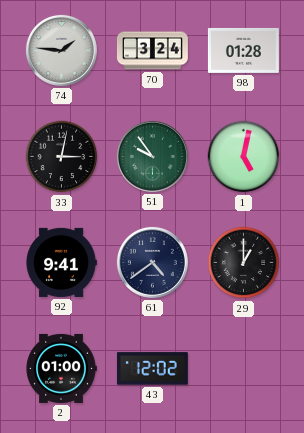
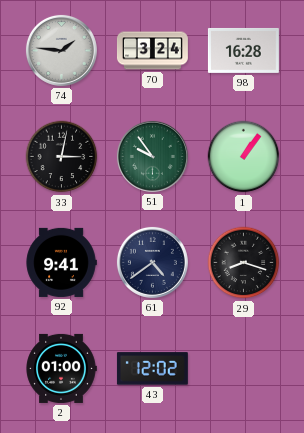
98: 01:28 -> 16:28
1: 5:02 -> 1:06
29: 1:00 -> 8:18
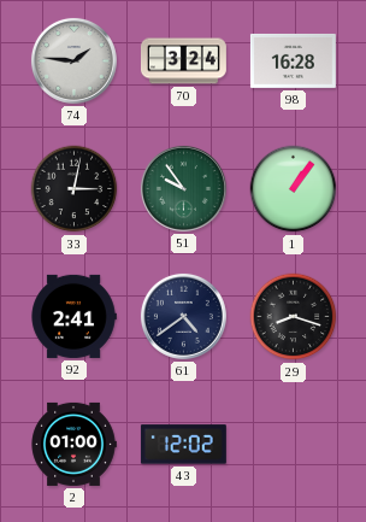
92: 9:41 -> 2:41
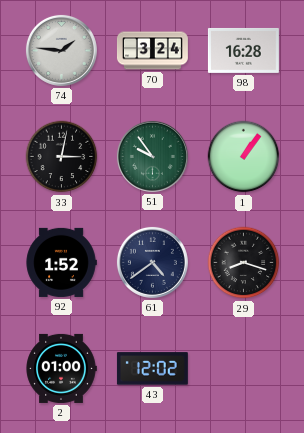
92: 2:41 -> 1:52
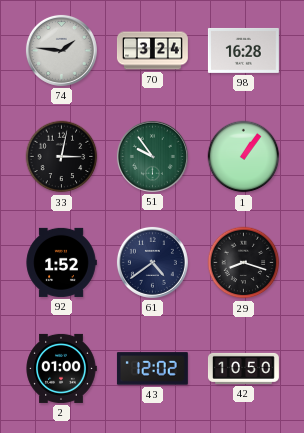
42: none -> 10:50
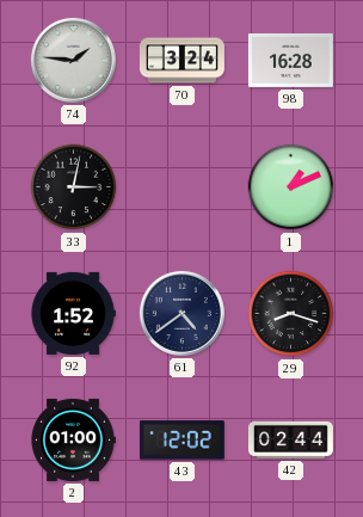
51: 9:54 -> none
1: 1:06 -> 1:11
42: 10:50 -> 02:44
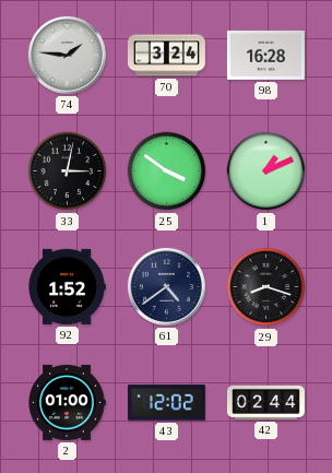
25: none -> 3:51
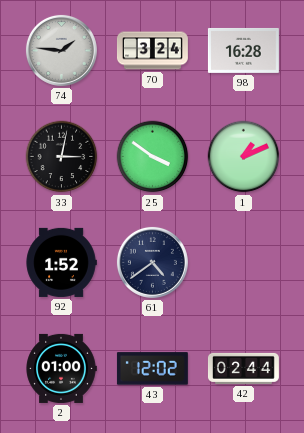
29: 8:18 -> none
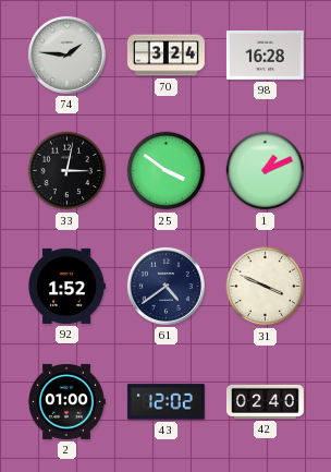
31: none -> 3:49
42: 02:44 -> 02:40
